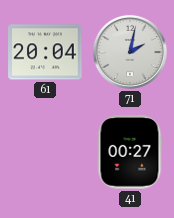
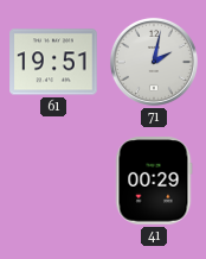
61: 20:04 -> 19:51
41: 00:27 -> 00:29
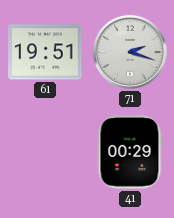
71: 2:02 -> 2:18
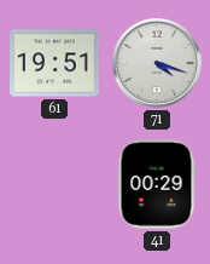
71: 2:18 -> 4:18
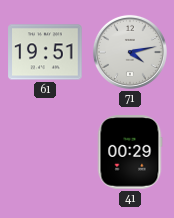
71: 4:18 -> 4:13
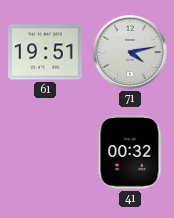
41: 00:29 -> 00:32
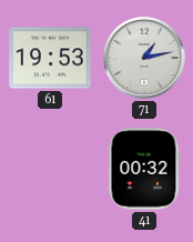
61: 19:51 -> 19:53
71: 4:13 -> 1:13
